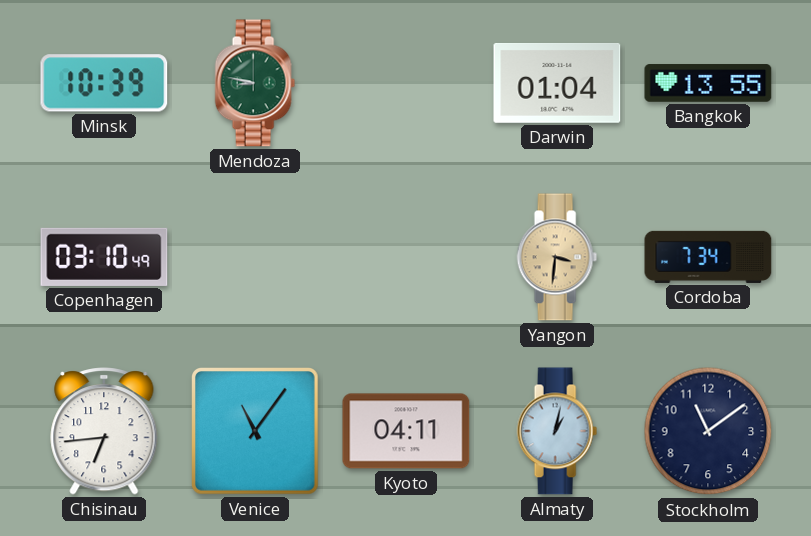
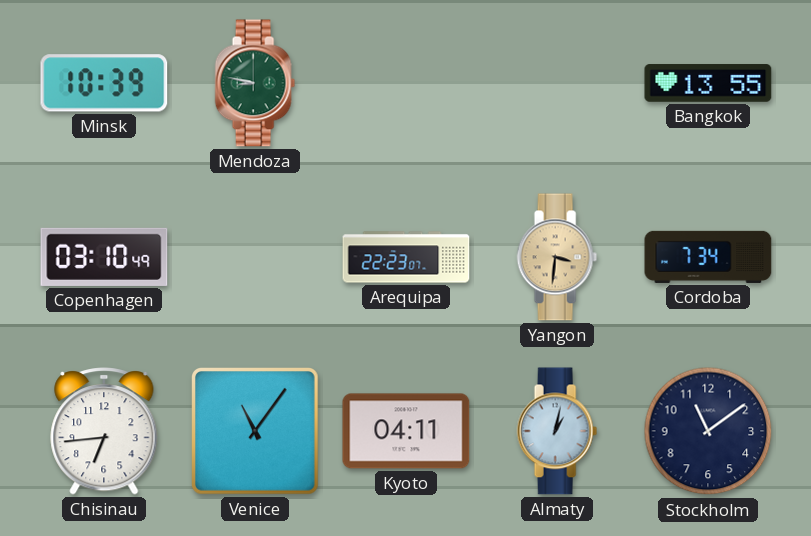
Darwin: 01:04 -> none
Arequipa: none -> 22:23
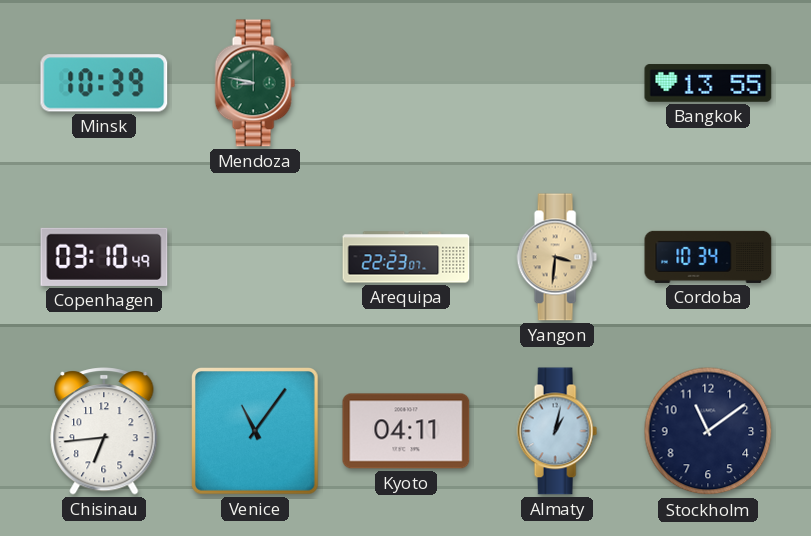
Cordoba: 7:34 -> 10:34
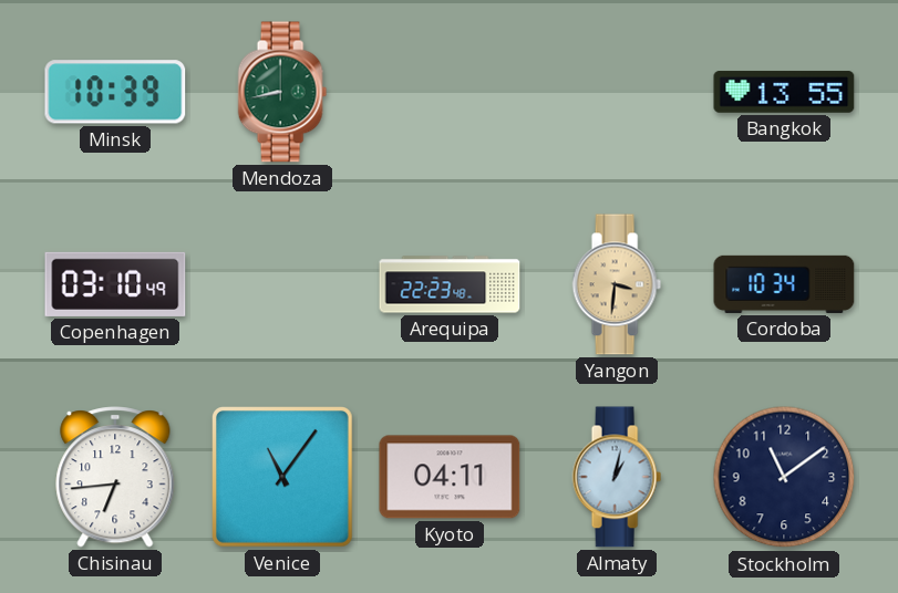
Mendoza: 8:47 -> 8:43
Arequipa: 22:23:07 -> 22:23:48
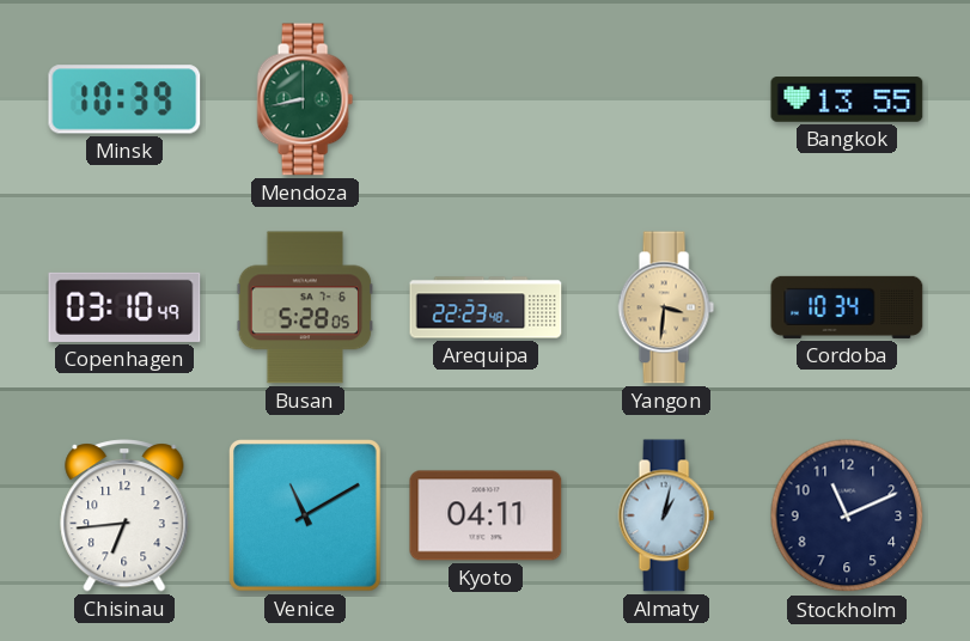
Busan: none -> 5:28
Venice: 11:06 -> 11:10
Stockholm: 11:09 -> 11:11
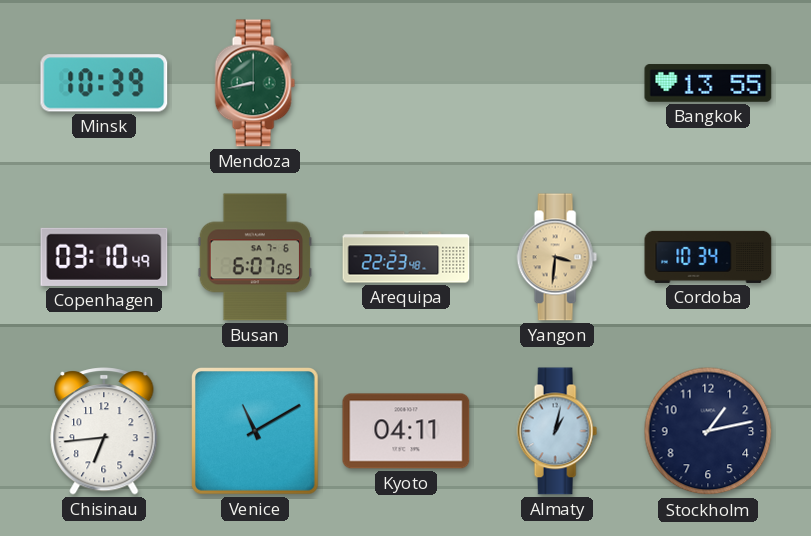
Busan: 5:28 -> 6:07
Stockholm: 11:11 -> 1:13
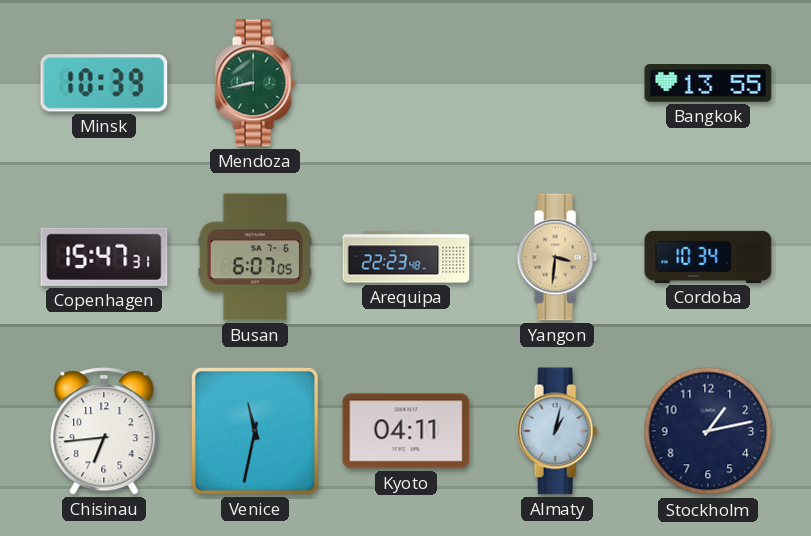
Copenhagen: 03:10 -> 15:47
Venice: 11:10 -> 11:32
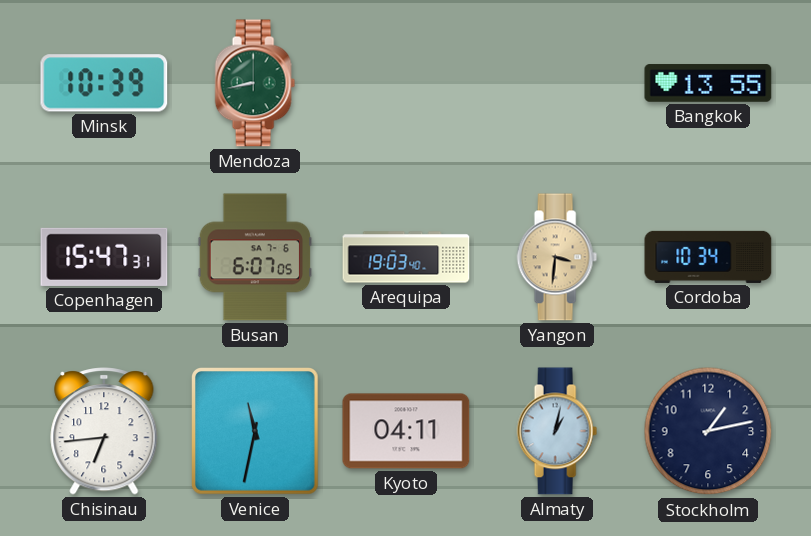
Arequipa: 22:23 -> 19:03
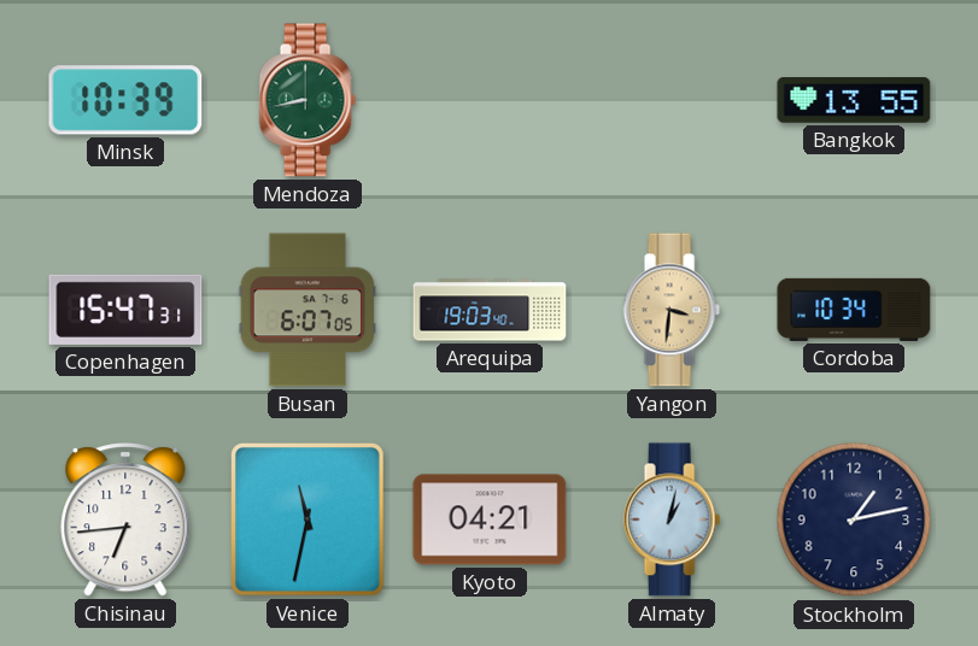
Kyoto: 04:11 -> 04:21
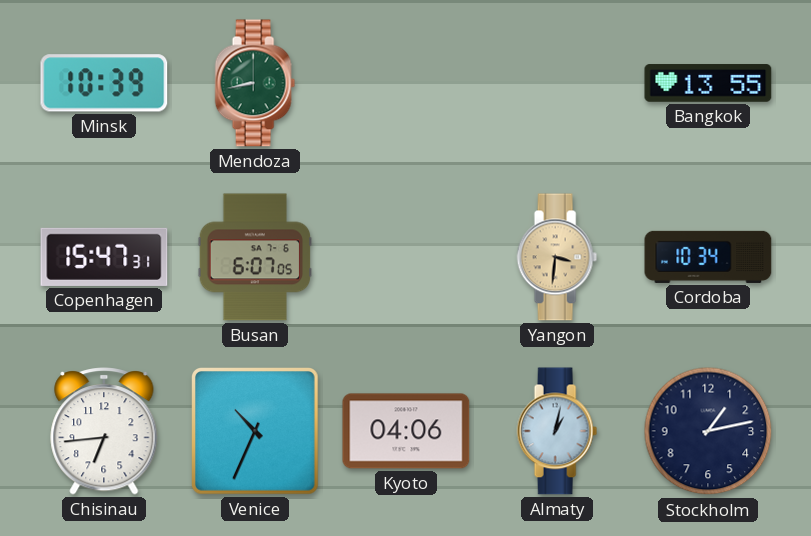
Arequipa: 19:03 -> none
Venice: 11:32 -> 10:34
Kyoto: 04:21 -> 04:06
